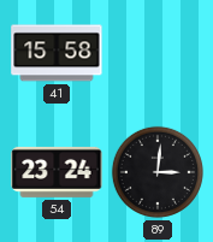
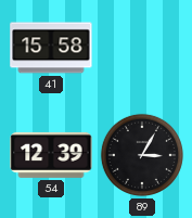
54: 23:24 -> 12:39
89: 3:01 -> 3:05
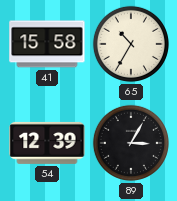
65: none -> 10:35
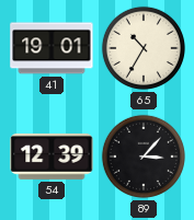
41: 15:58 -> 19:01
89: 3:05 -> 3:07
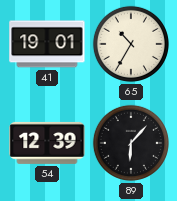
89: 3:07 -> 6:07
